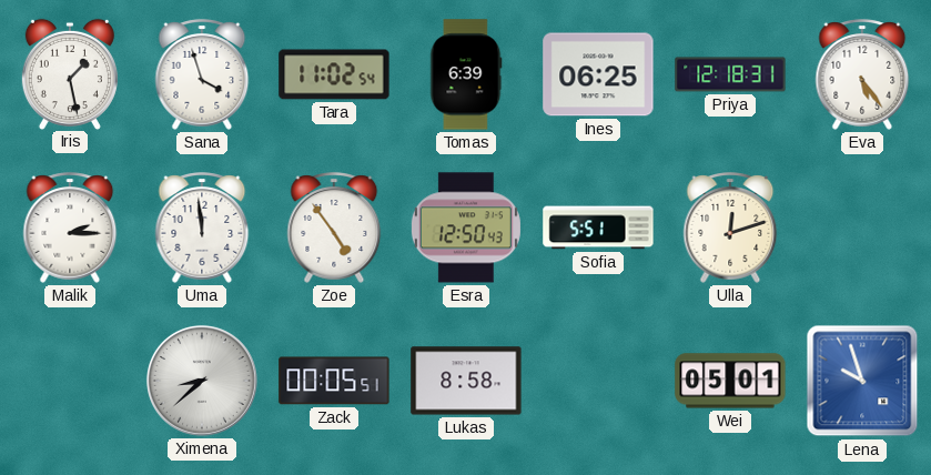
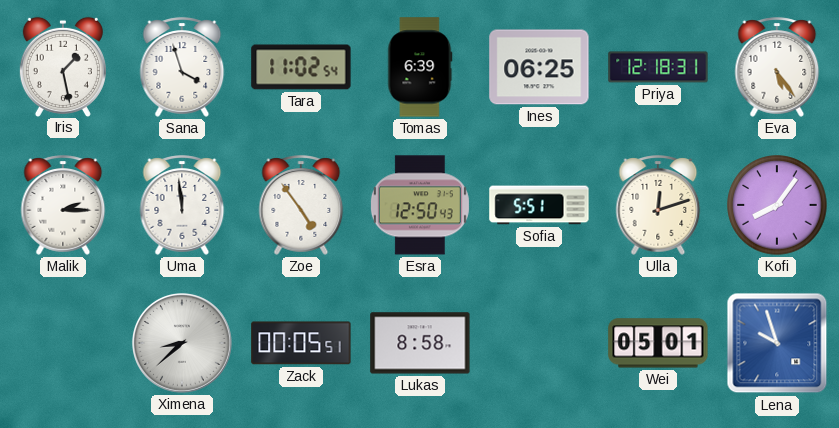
Kofi: none -> 8:06
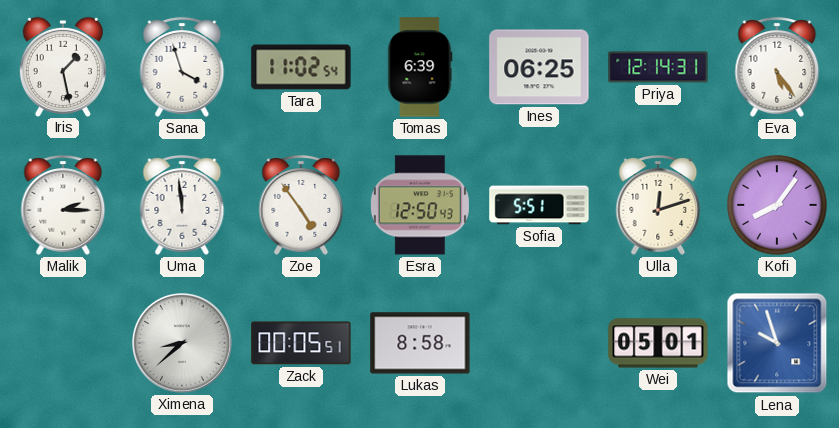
Priya: 12:18 -> 12:14
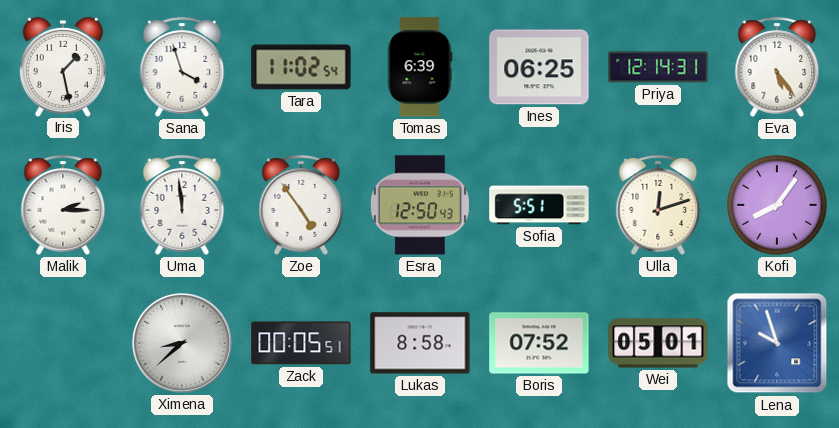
Boris: none -> 07:52
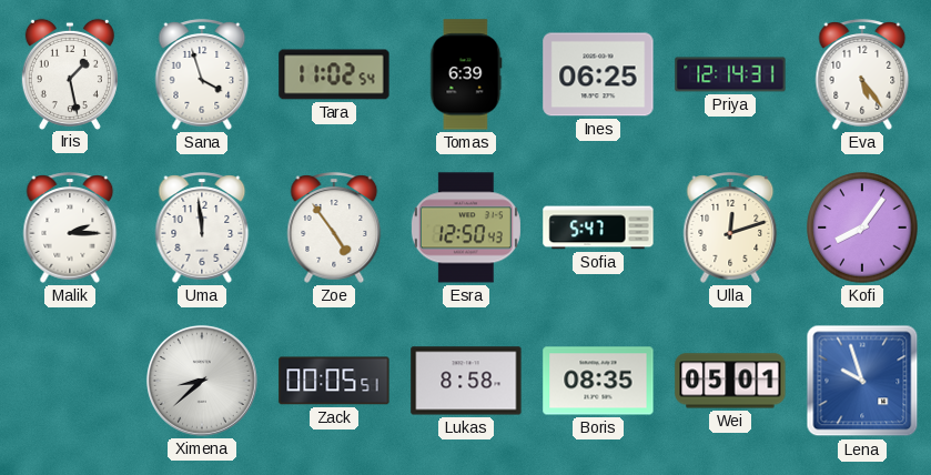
Sofia: 5:51 -> 5:47
Boris: 07:52 -> 08:35
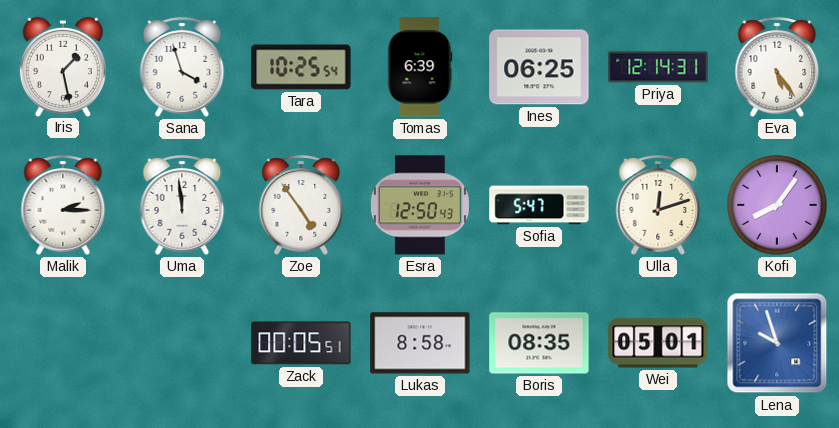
Tara: 11:02 -> 10:25
Ximena: 8:38 -> none
